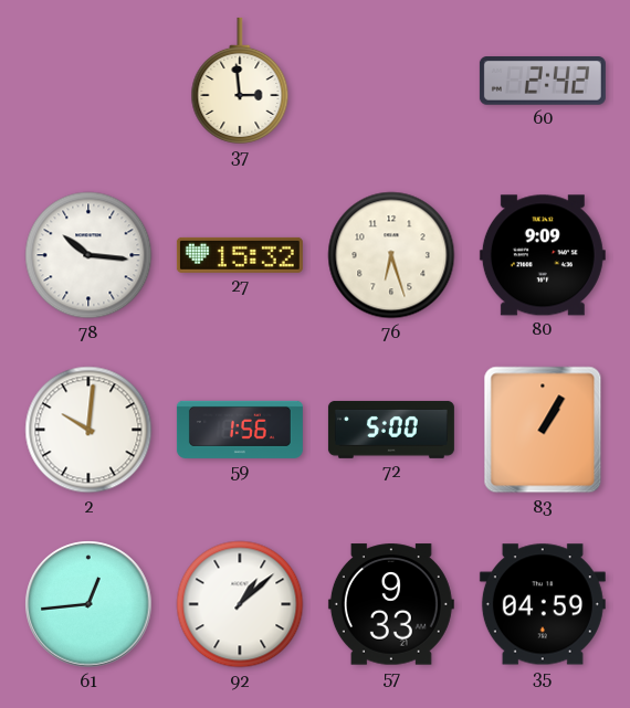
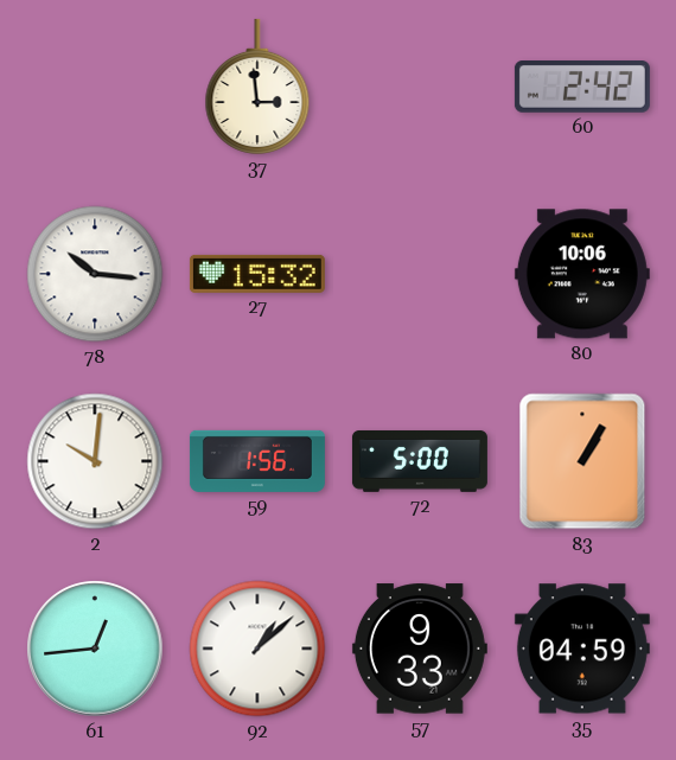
76: 6:27 -> none
80: 9:09 -> 10:06
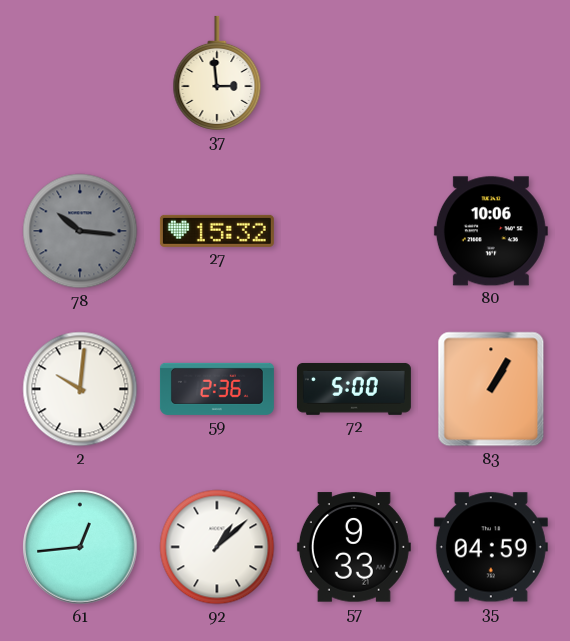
60: 2:42 -> none
78 dial: white -> grey
59: 1:56 -> 2:36
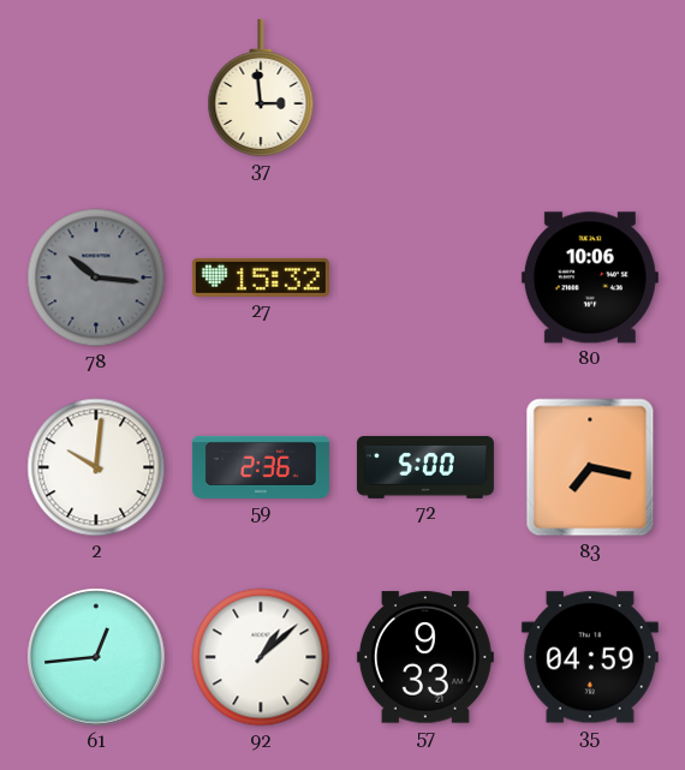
83: 1:05 -> 7:17
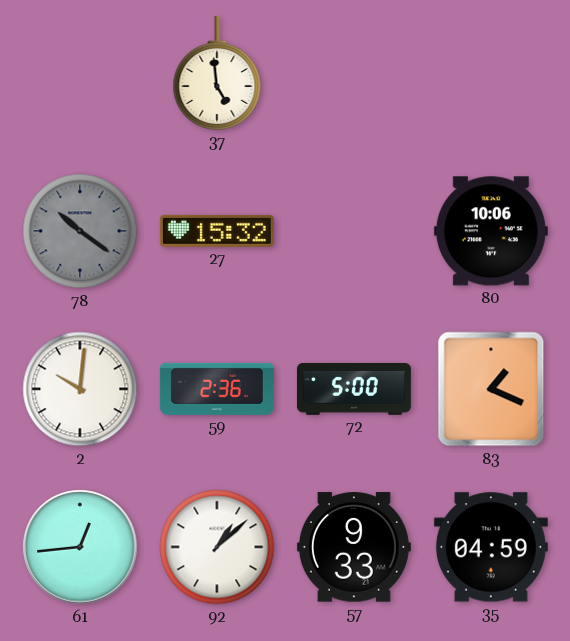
37: 2:59 -> 4:59
78: 10:16 -> 10:21
83: 7:17 -> 1:19
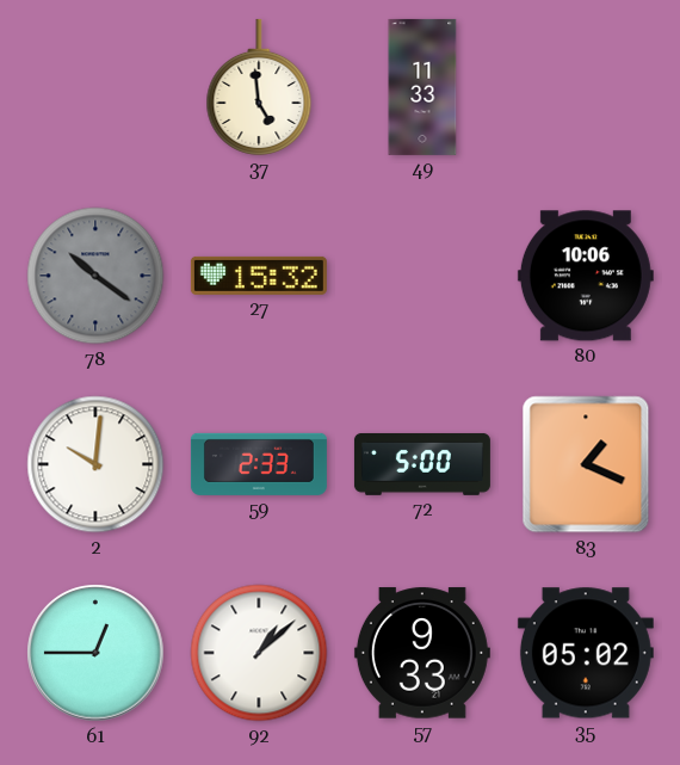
49: none -> 11:33
59: 2:36 -> 2:33
61: 12:44 -> 12:45
35: 04:59 -> 05:02
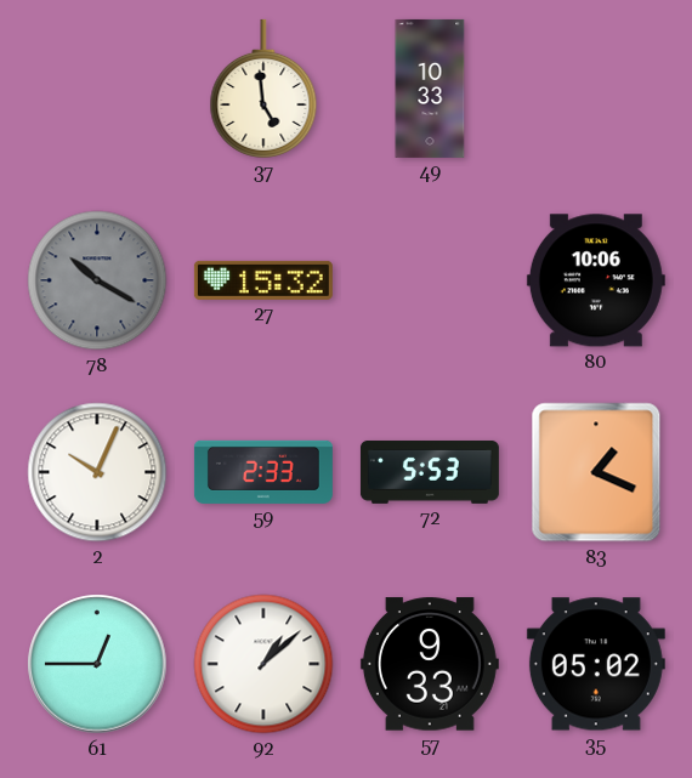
49: 11:33 -> 10:33
78: 10:21 -> 10:20
2: 10:01 -> 10:04
72: 5:00 -> 5:53
